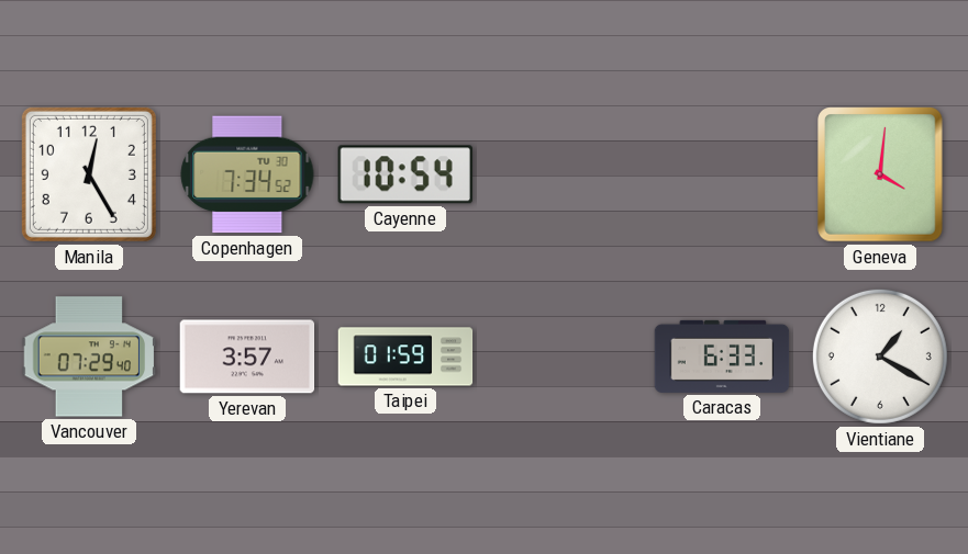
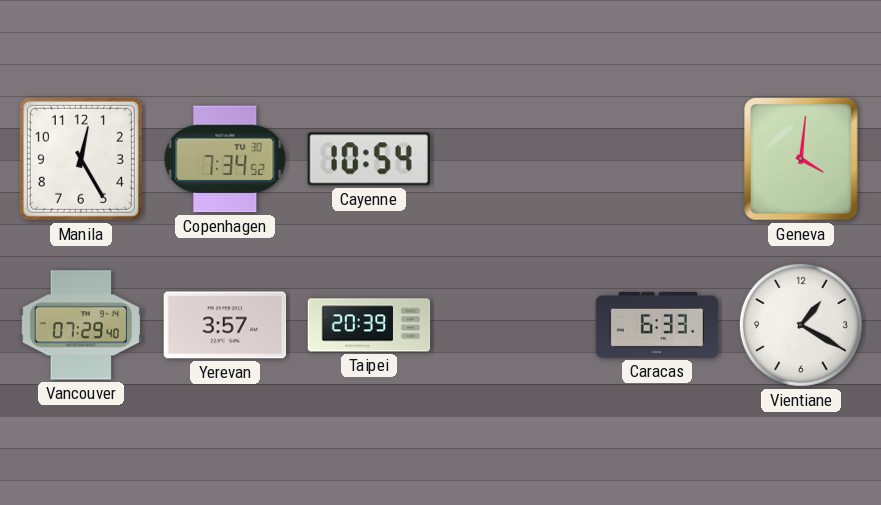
Taipei: 01:59 -> 20:39
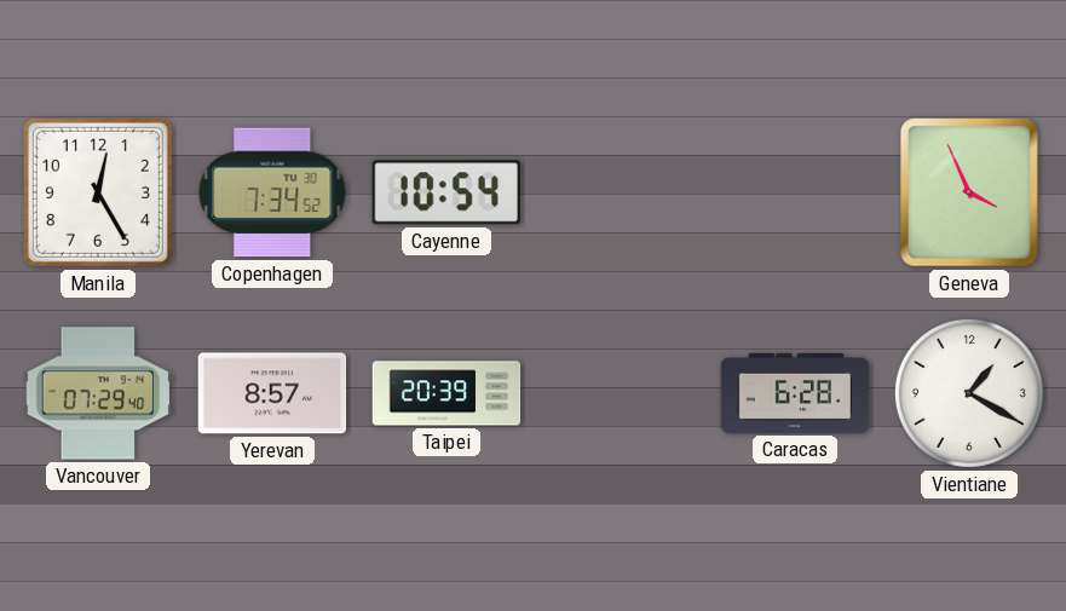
Geneva: 4:01 -> 3:56
Yerevan: 3:57 -> 8:57
Caracas: 6:33 -> 6:28
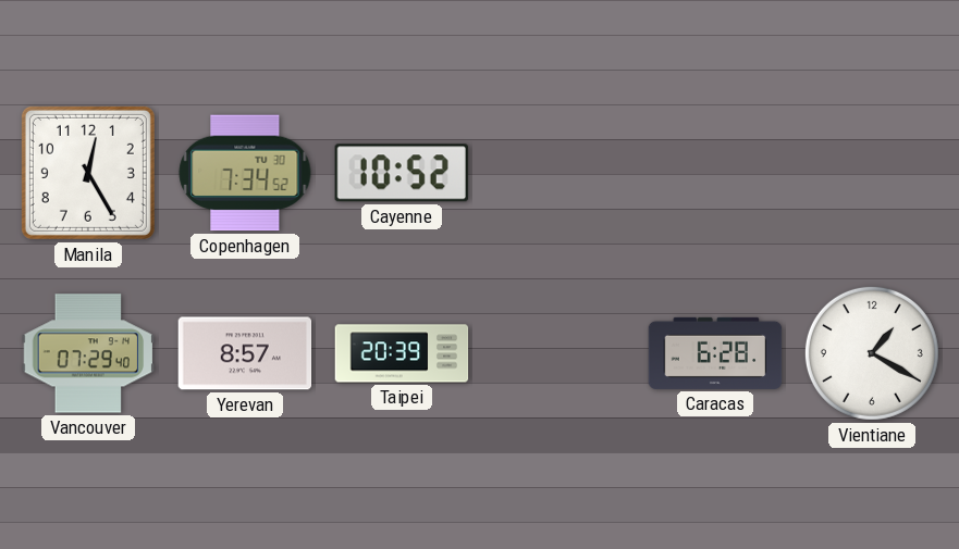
Cayenne: 10:54 -> 10:52
Geneva: 3:56 -> none
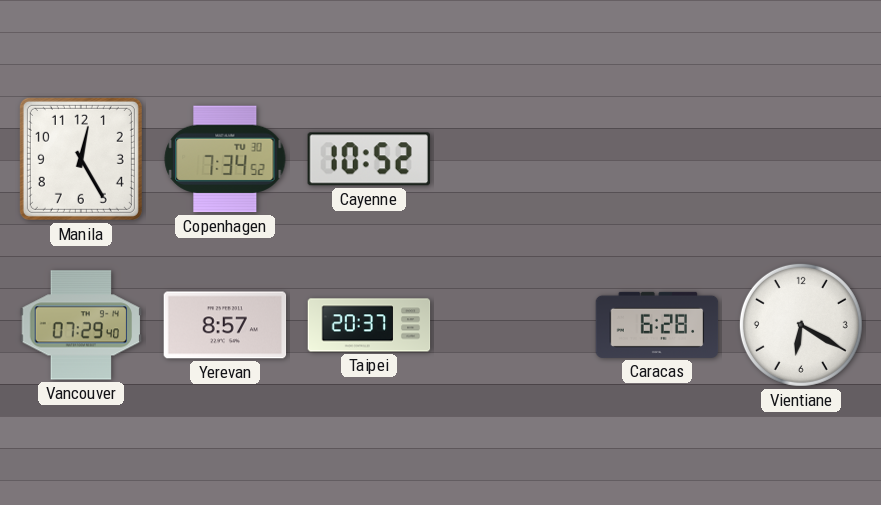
Taipei: 20:39 -> 20:37
Vientiane: 1:20 -> 6:20
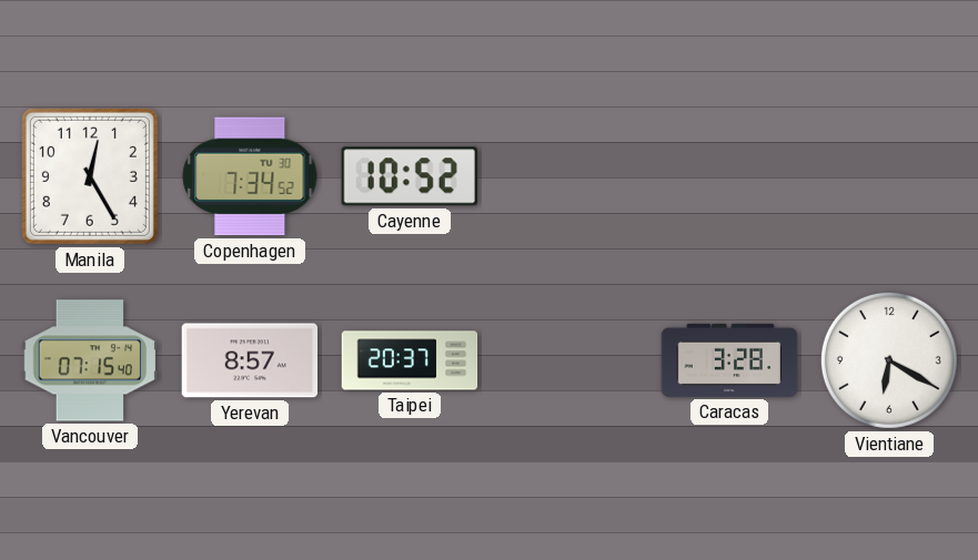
Vancouver: 07:29 -> 07:15
Caracas: 6:28 -> 3:28
